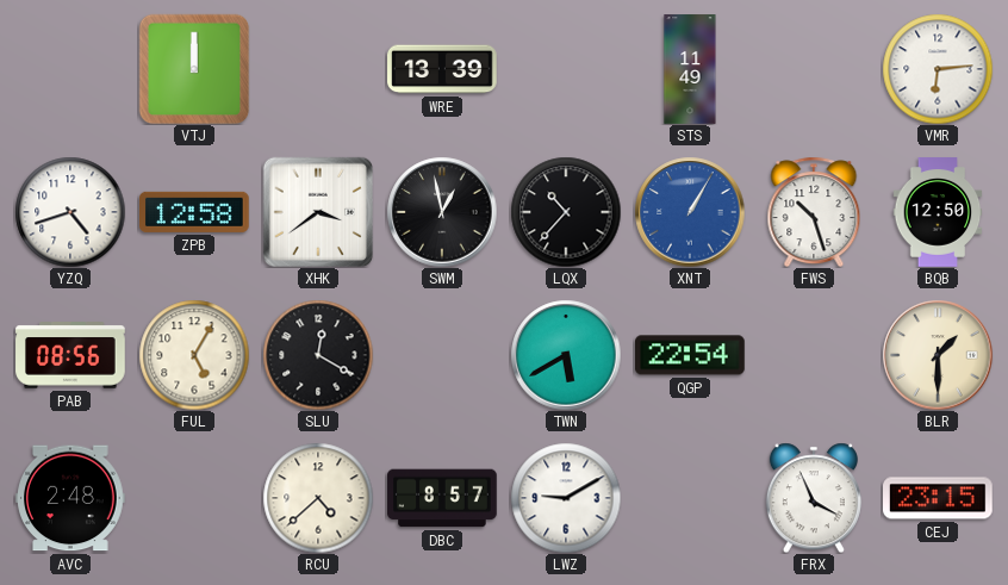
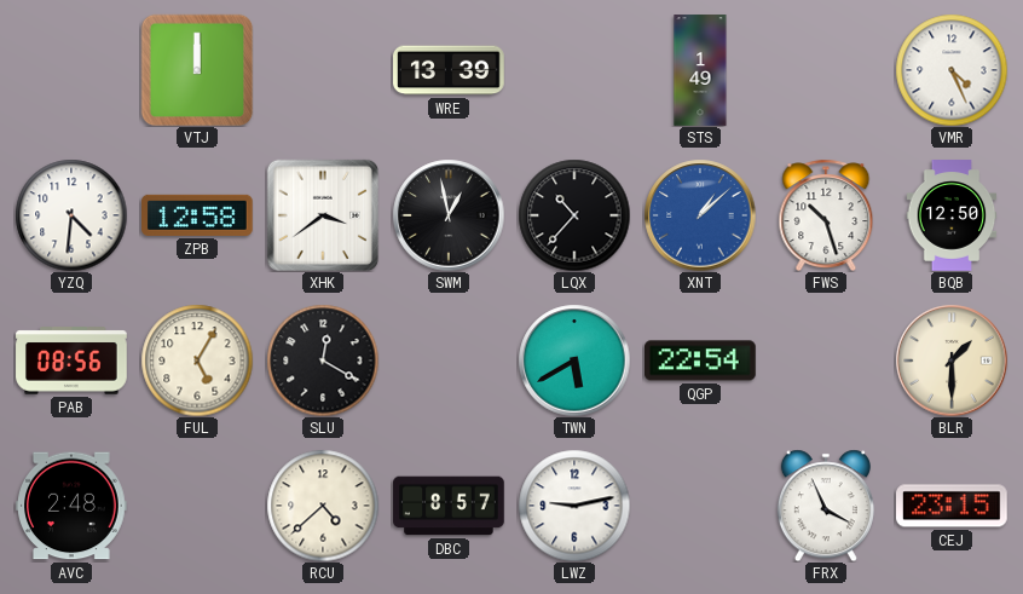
STS: 11:49 -> 1:49
VMR: 6:14 -> 4:26
YZQ: 4:42 -> 4:31
XNT: 1:05 -> 1:08
LWZ: 9:10 -> 9:13
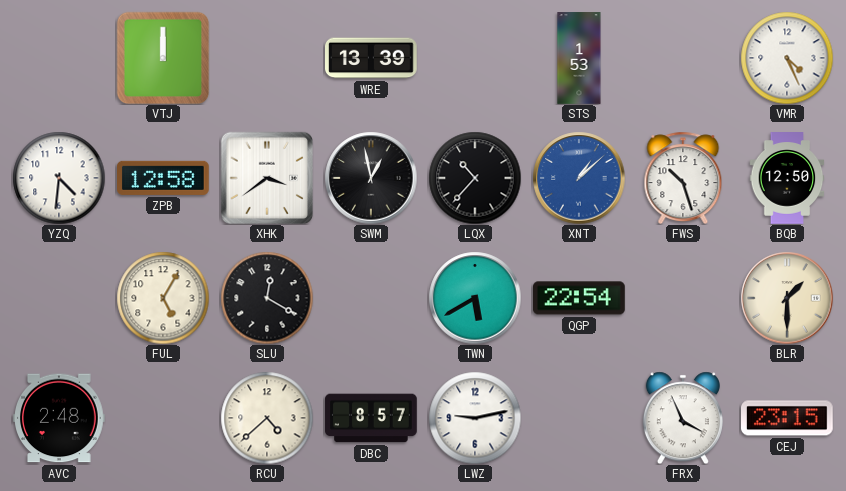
STS: 1:49 -> 1:53
PAB: 08:56 -> none
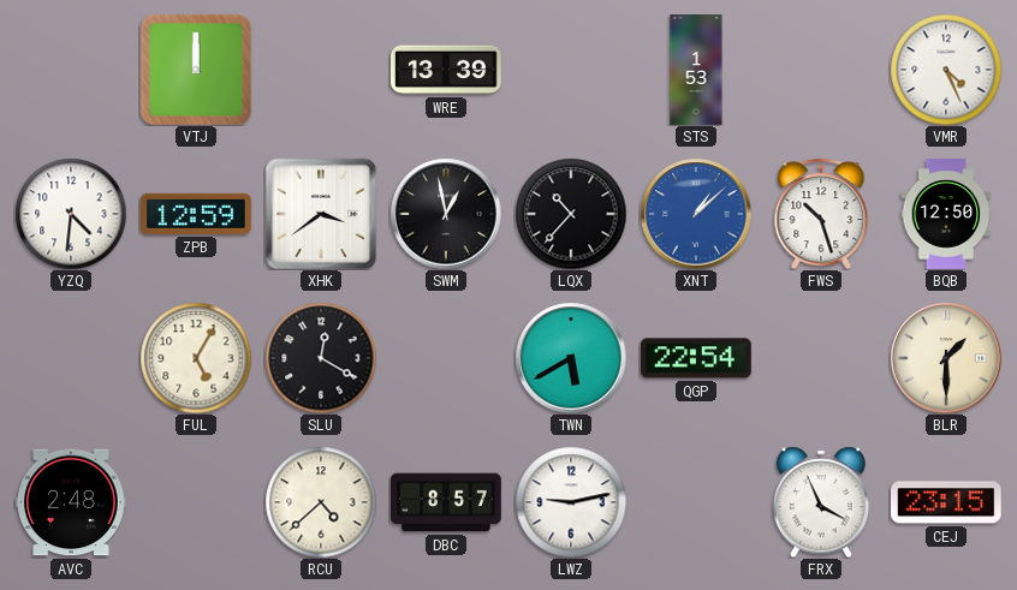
ZPB: 12:58 -> 12:59
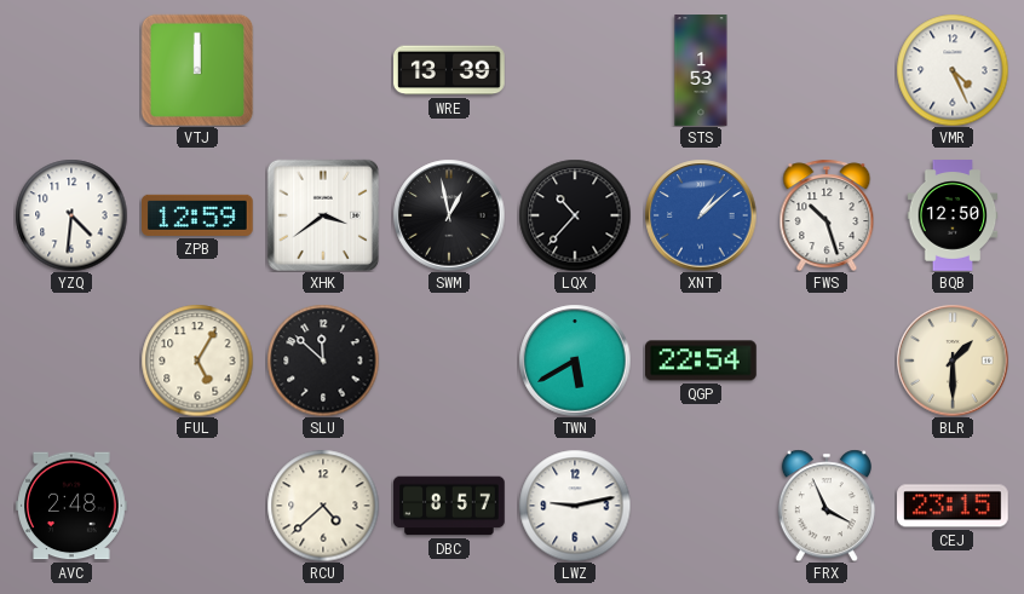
SLU: 12:20 -> 11:52
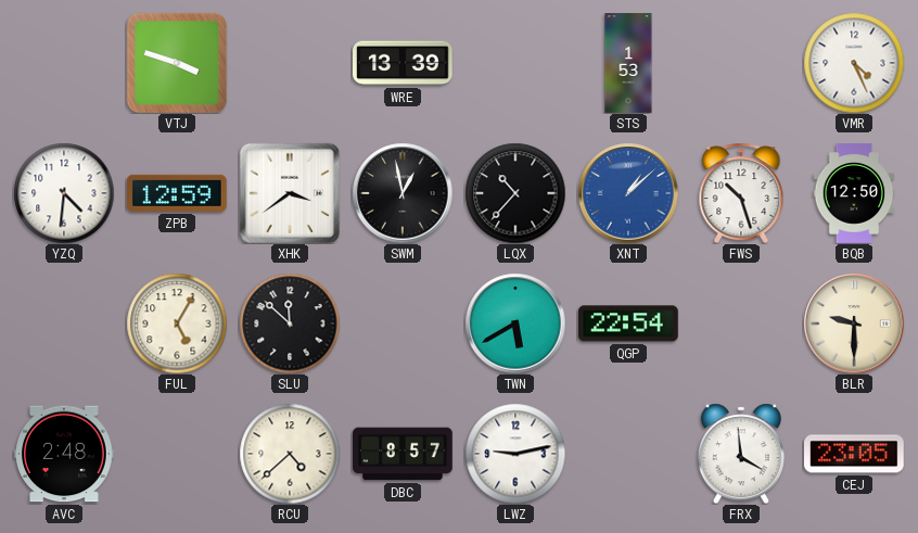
VTJ: 12:00 -> 3:48
BLR: 1:30 -> 9:30
FRX: 3:56 -> 3:59
CEJ: 23:15 -> 23:05
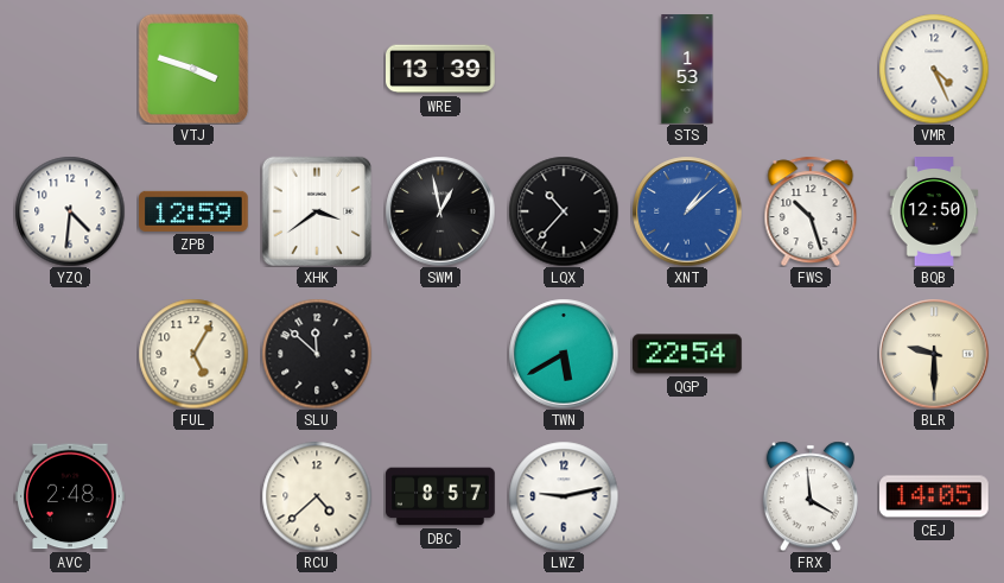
CEJ: 23:05 -> 14:05
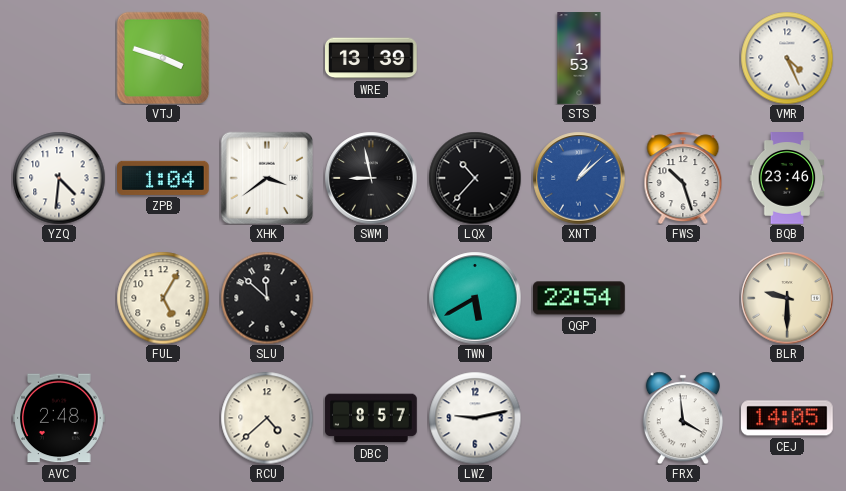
ZPB: 12:59 -> 1:04
SWM: 12:58 -> 8:58
BQB: 12:50 -> 23:46
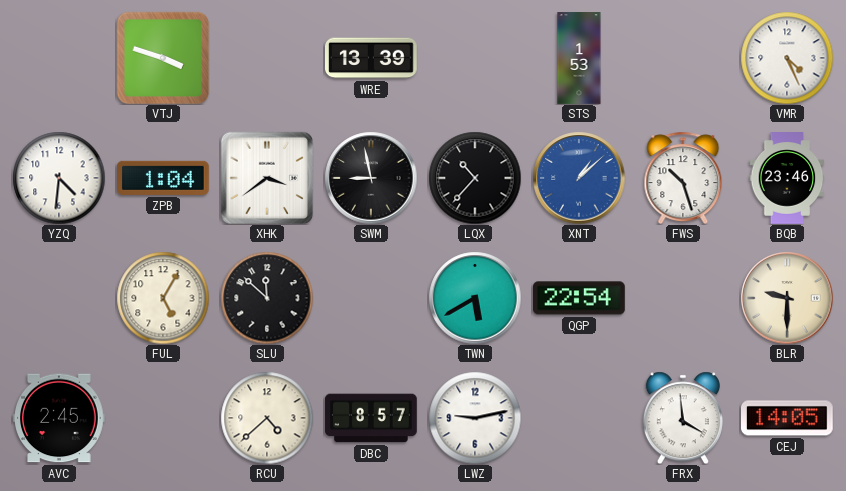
AVC: 2:48 -> 2:45
